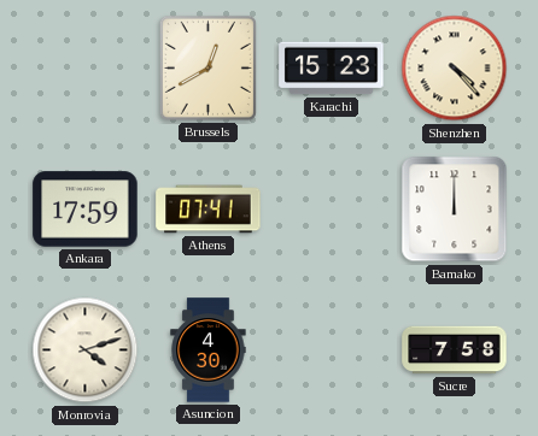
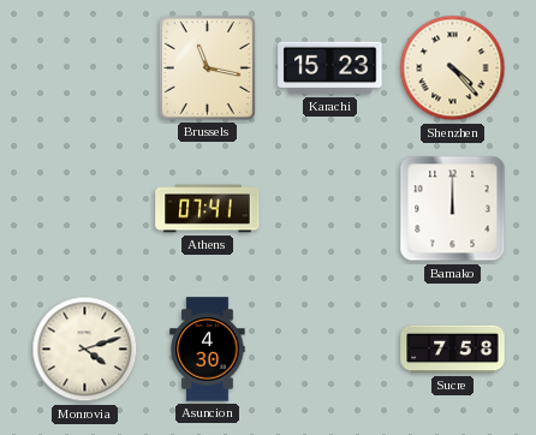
Brussels: 12:40 -> 11:17
Ankara: 17:59 -> none
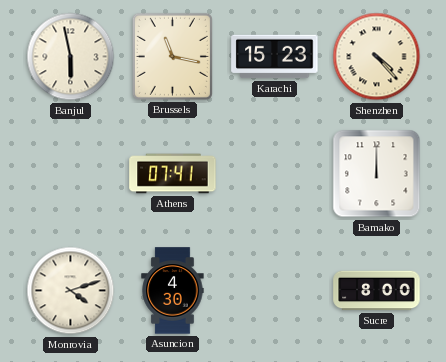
Banjul: none -> 5:58
Sucre: 7:58 -> 8:00
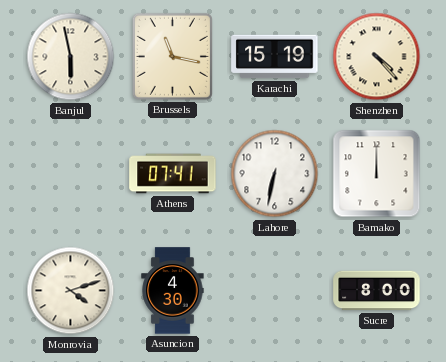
Karachi: 15:23 -> 15:19
Lahore: none -> 6:32
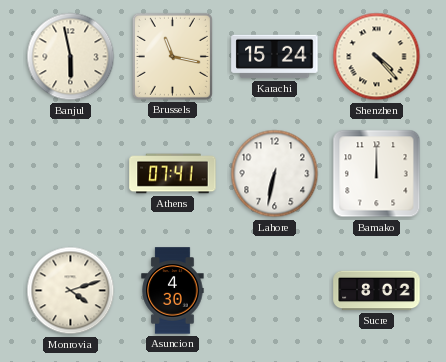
Karachi: 15:19 -> 15:24
Sucre: 8:00 -> 8:02
